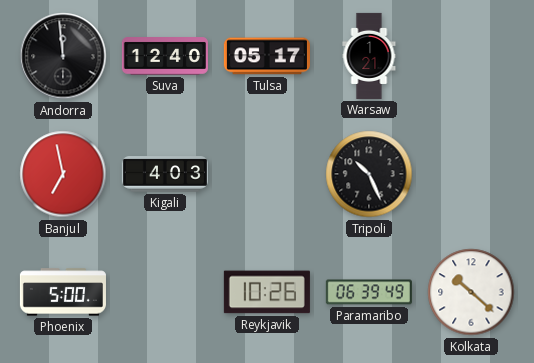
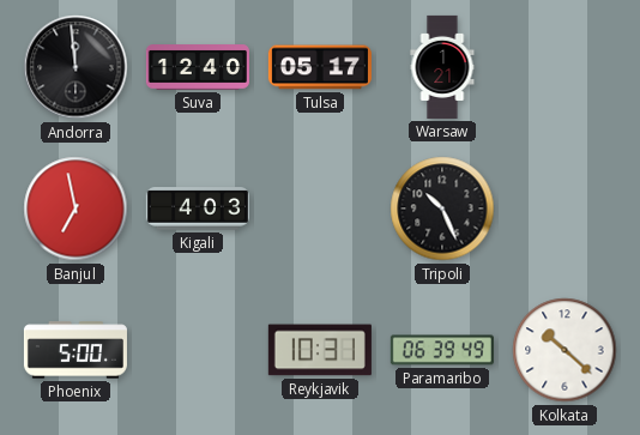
Reykjavik: 10:26 -> 10:31
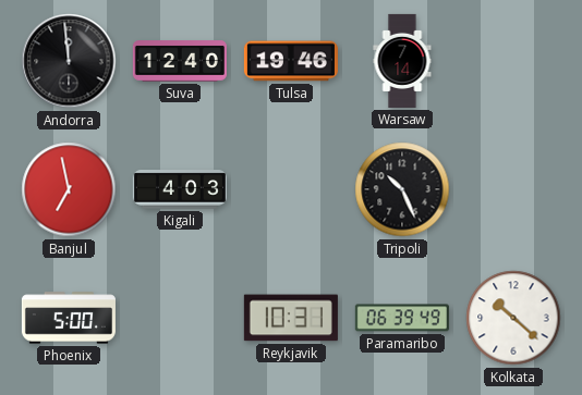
Tulsa: 05:17 -> 19:46
Warsaw: 1:21 -> 7:14
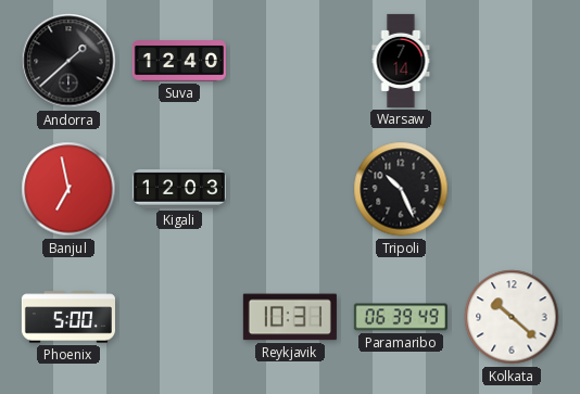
Andorra: 11:59 -> 1:38
Tulsa: 19:46 -> none
Kigali: 4:03 -> 12:03
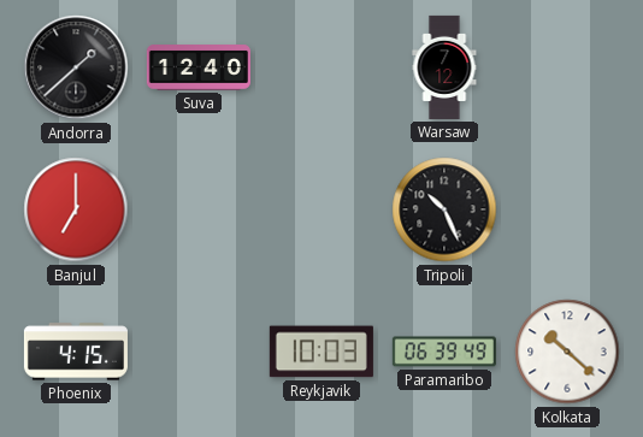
Warsaw: 7:14 -> 7:12
Banjul: 6:58 -> 7:00
Kigali: 12:03 -> none
Phoenix: 5:00 -> 4:15
Reykjavik: 10:31 -> 10:03
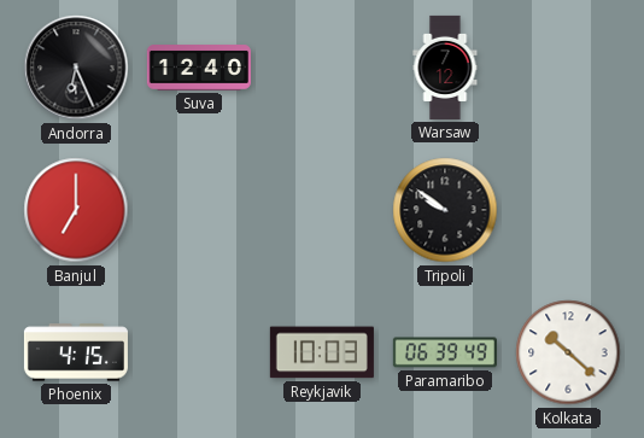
Andorra: 1:38 -> 6:26
Tripoli: 10:26 -> 9:51
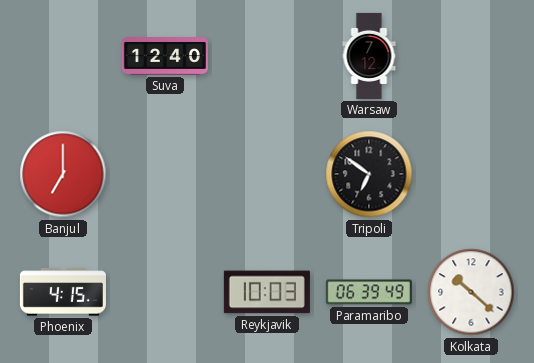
Andorra: 6:26 -> none
Tripoli: 9:51 -> 6:51
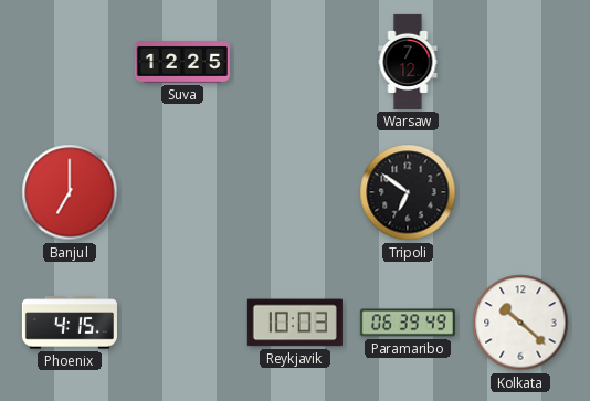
Suva: 12:40 -> 12:25
